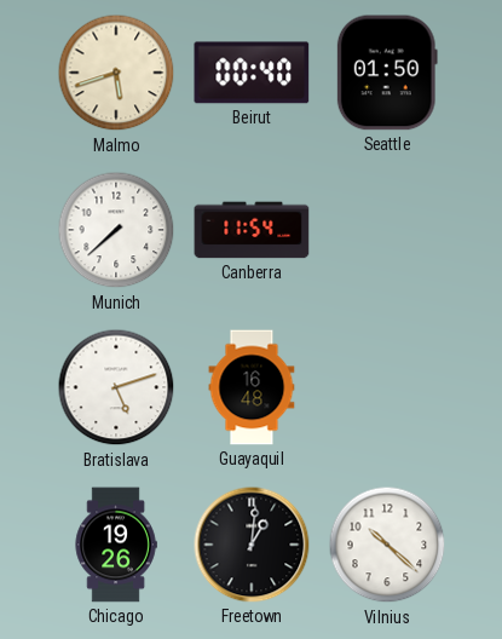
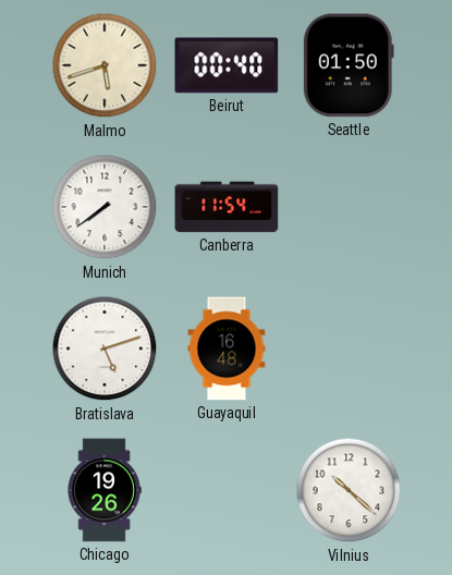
Munich: 7:38 -> 7:39
Freetown: 1:01 -> none
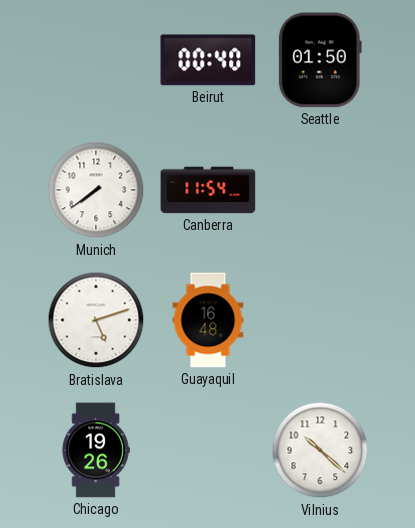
Malmo: 5:42 -> none
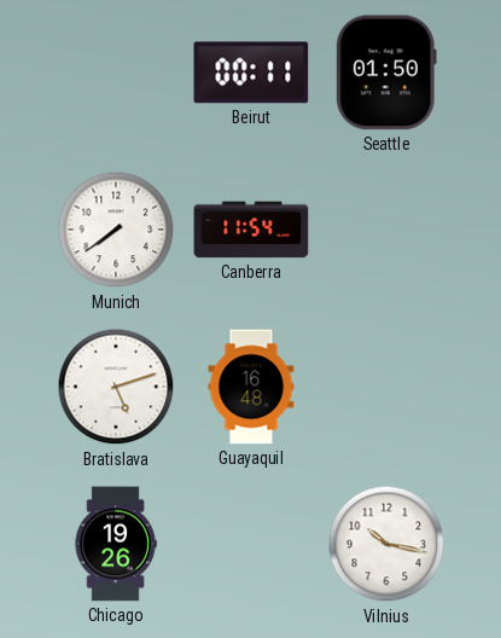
Beirut: 00:40 -> 00:11
Vilnius: 10:22 -> 10:17
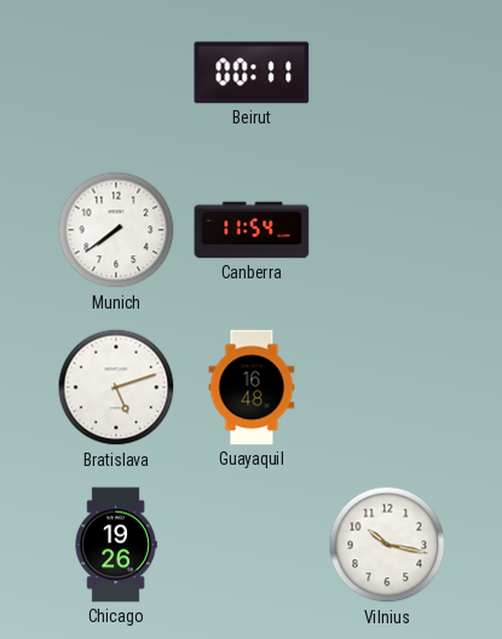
Seattle: 01:50 -> none
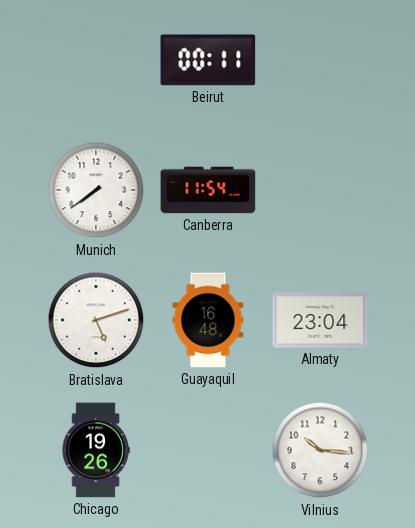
Almaty: none -> 23:04
Vilnius: 10:17 -> 10:16
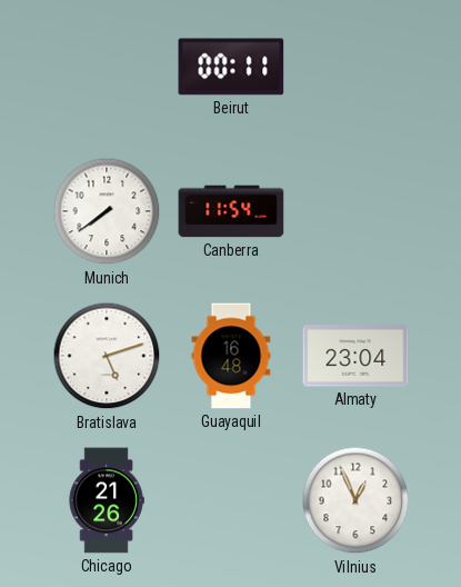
Chicago: 19:26 -> 21:26
Vilnius: 10:16 -> 12:56
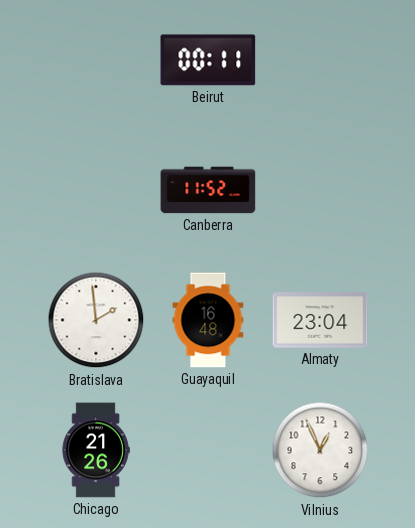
Munich: 7:39 -> none
Canberra: 11:54 -> 11:52
Bratislava: 5:12 -> 1:59
